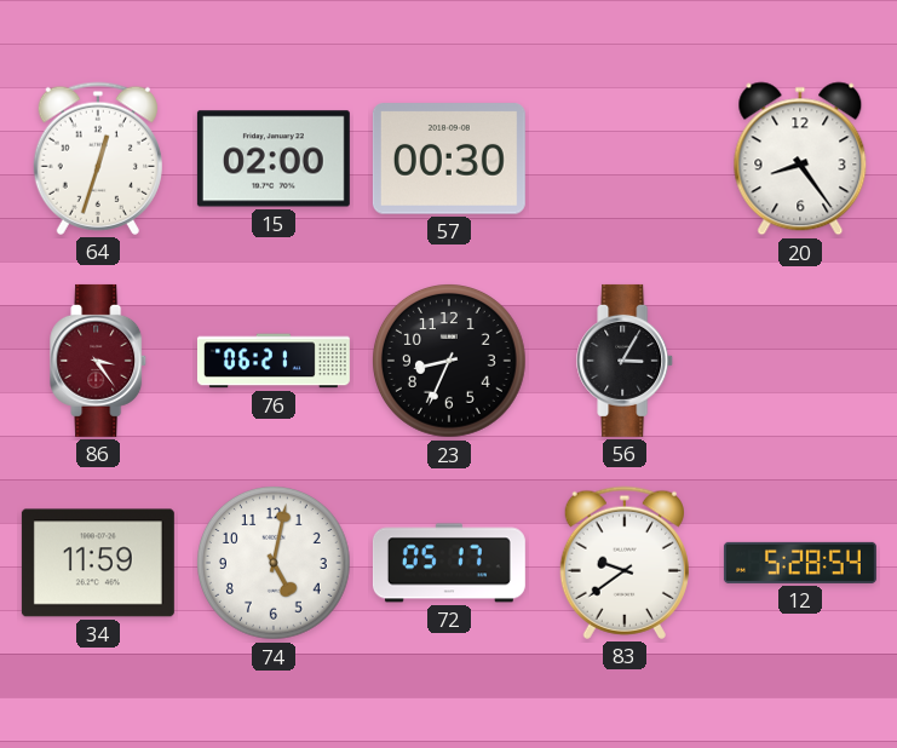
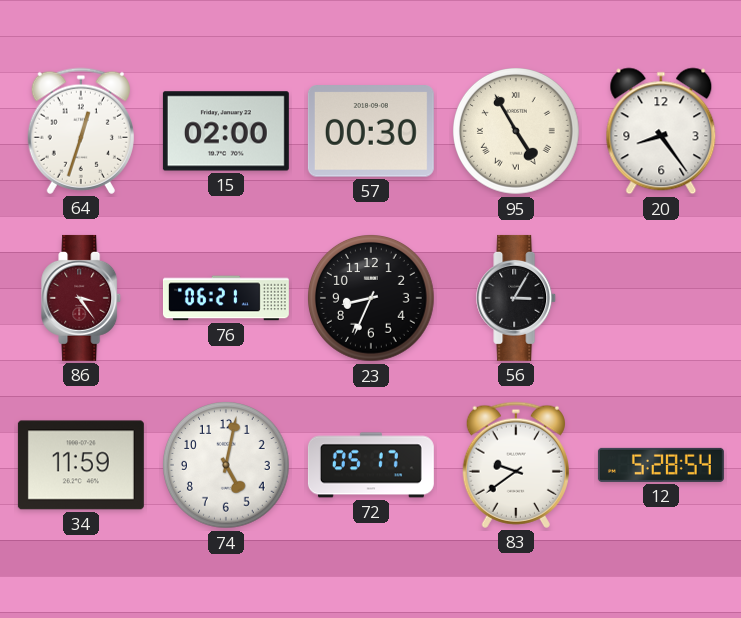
95: none -> 4:55
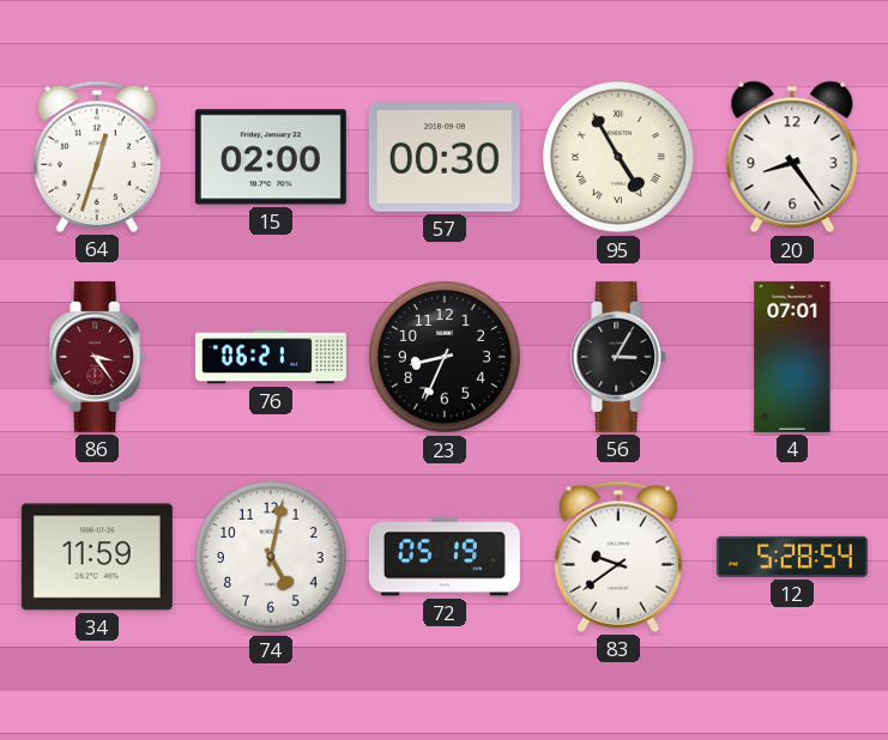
4: none -> 07:01
72: 05:17 -> 05:19
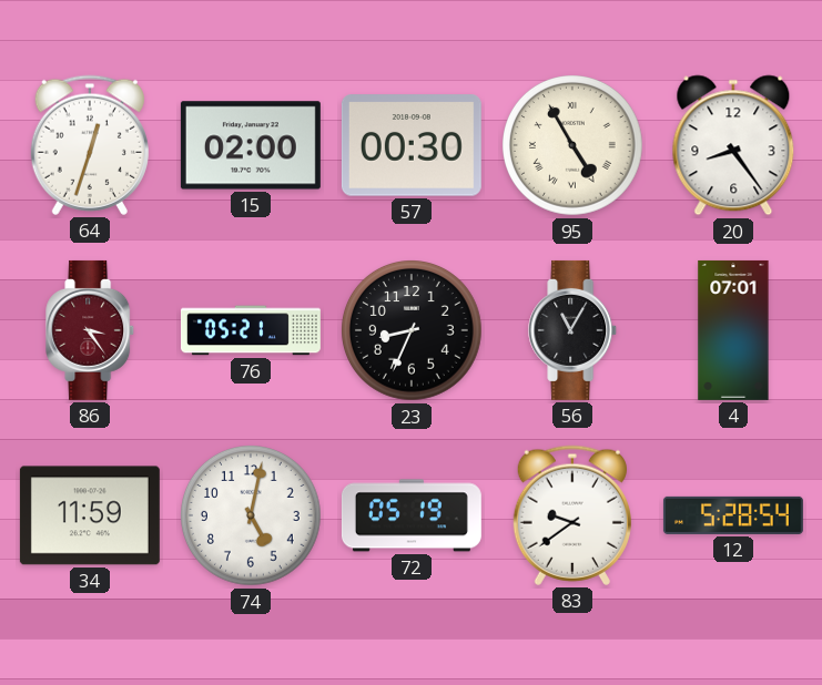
76: 06:21 -> 05:21
56: 3:05 -> 11:05
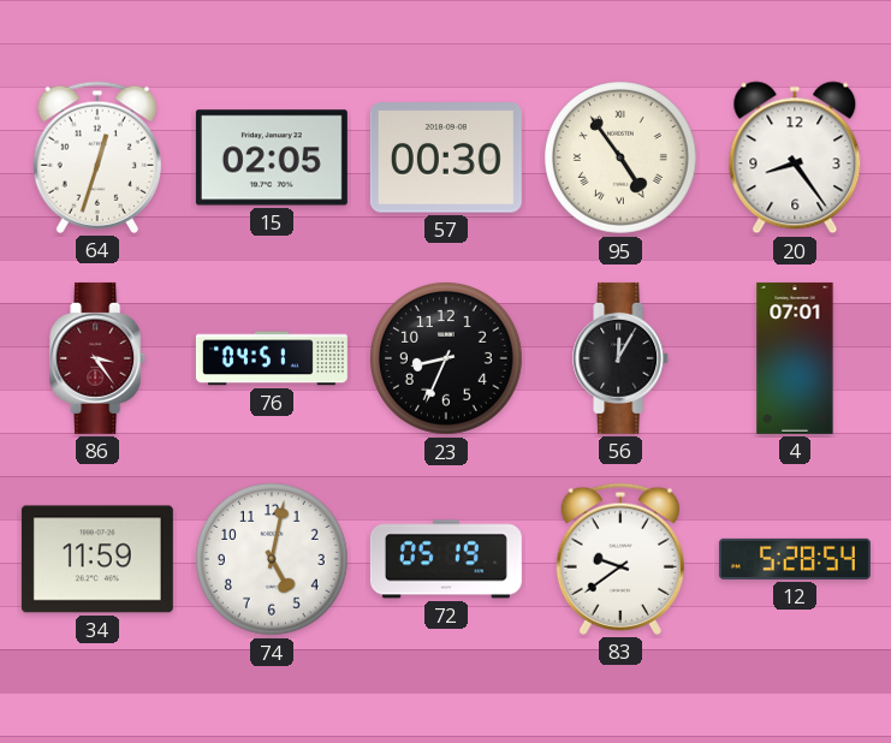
15: 02:00 -> 02:05
95: 4:55 -> 4:54
76: 05:21 -> 04:51
56: 11:05 -> 12:05
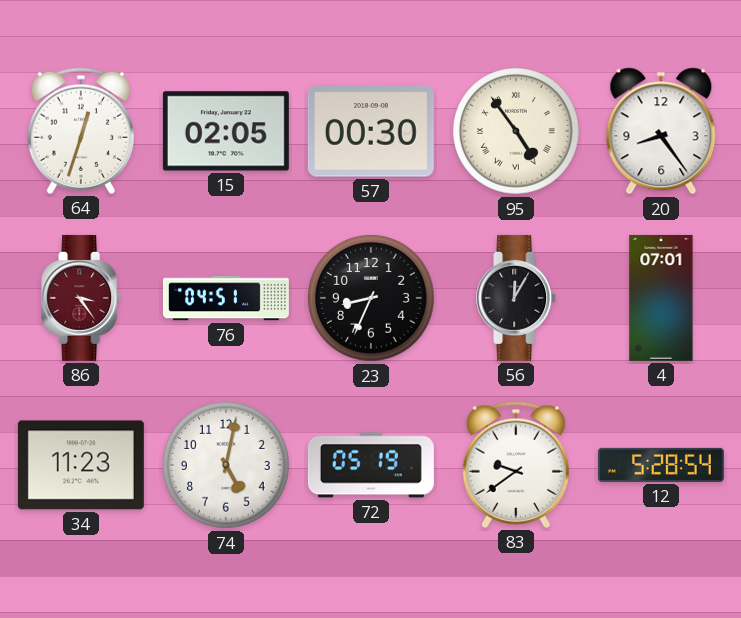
34: 11:59 -> 11:23
